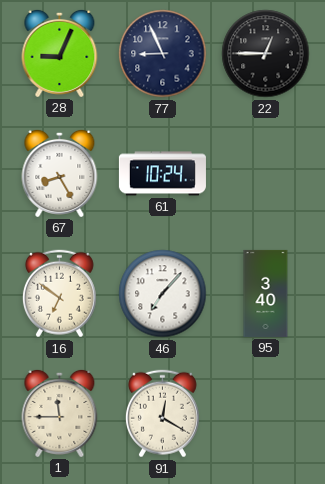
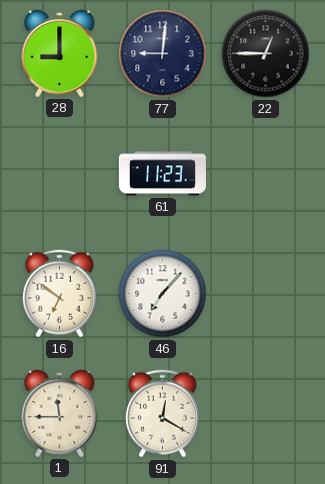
28: 9:04 -> 9:00
77: 8:56 -> 9:01
67: 8:25 -> none
61: 10:24 -> 11:23
95: 3:40 -> none
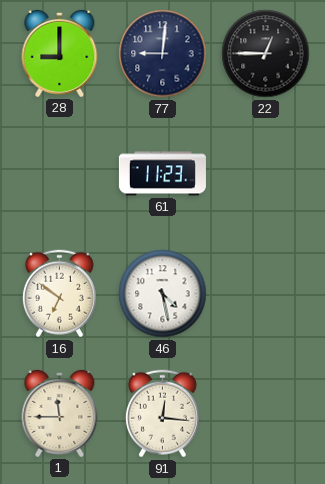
46: 7:07 -> 4:28
91: 12:20 -> 12:16
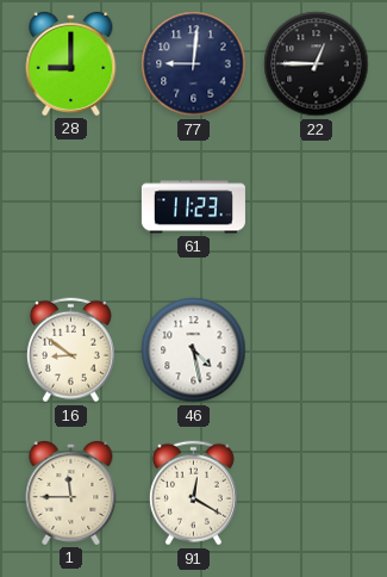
16: 6:51 -> 8:51
91: 12:16 -> 12:20
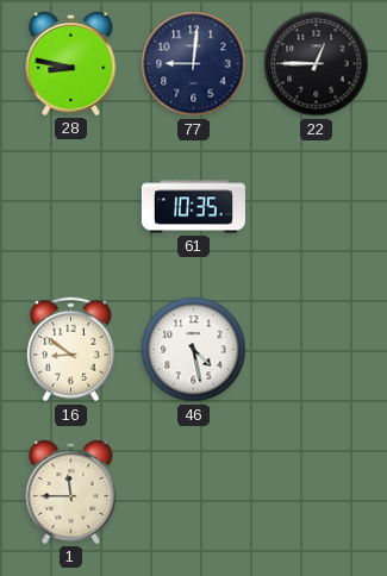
28: 9:00 -> 8:47
61: 11:23 -> 10:35
91: 12:20 -> none
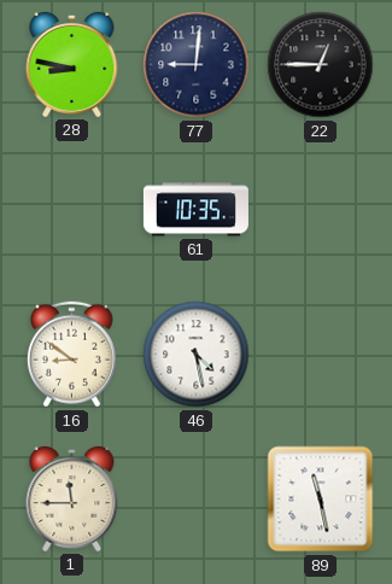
89: none -> 11:28
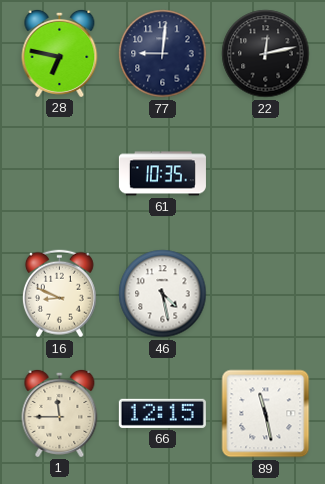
28: 8:47 -> 6:47
22: 12:45 -> 12:13
16: 8:51 -> 8:49
66: none -> 12:15
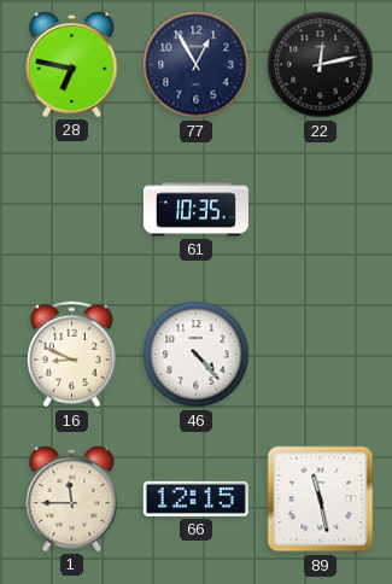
77: 9:01 -> 12:55
46: 4:28 -> 4:23
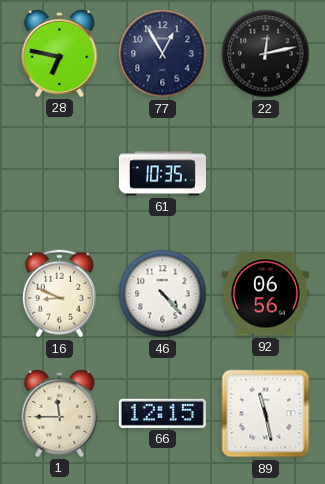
92: none -> 06:56
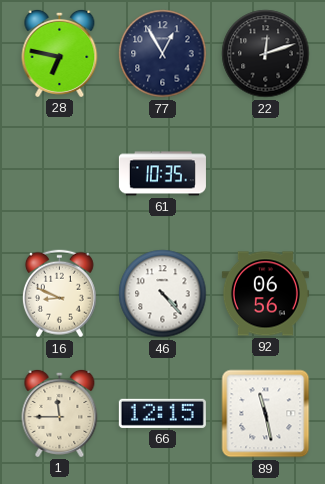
22: 12:13 -> 12:12
